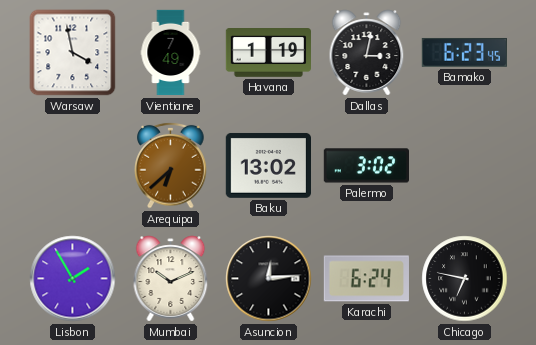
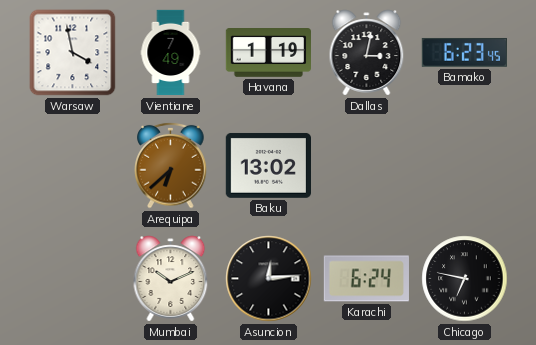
Palermo: 3:02 -> none
Lisbon: 1:55 -> none
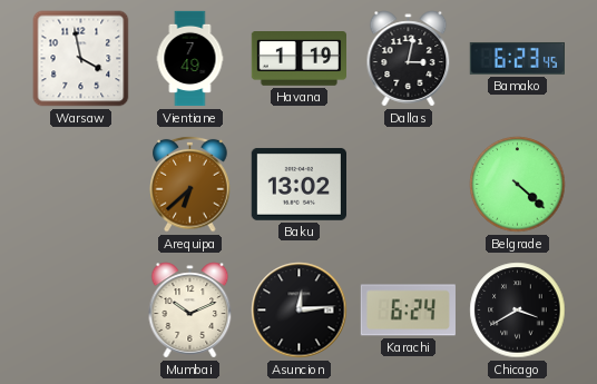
Belgrade: none -> 4:22
Chicago: 6:47 -> 3:40
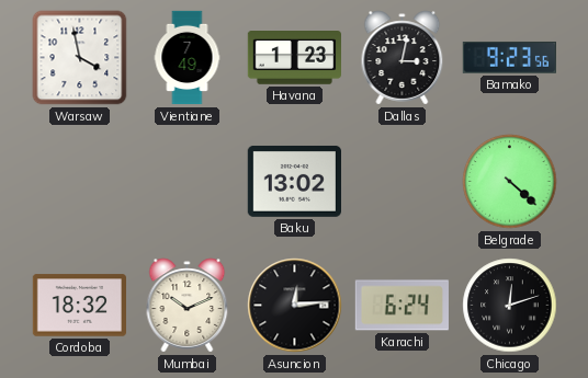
Havana: 1:19 -> 1:23
Bamako: 6:23 -> 9:23
Arequipa: 6:38 -> none
Cordoba: none -> 18:32
Chicago: 3:40 -> 12:12
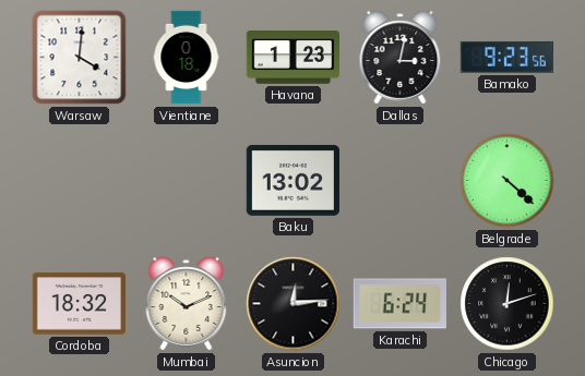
Warsaw: 3:58 -> 4:01
Vientiane: 7:49 -> 0:18
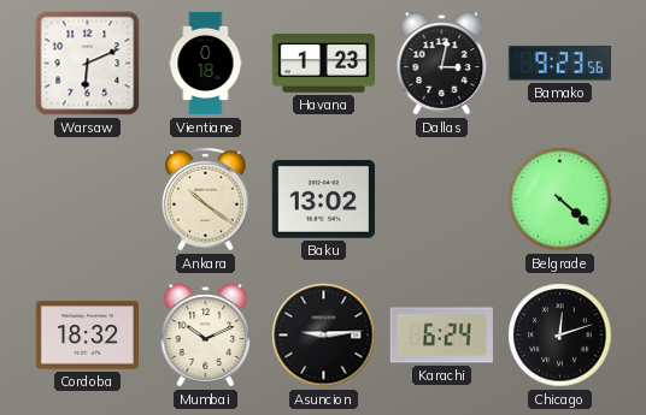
Warsaw: 4:01 -> 6:11
Ankara: none -> 10:21
Asuncion: 12:14 -> 9:14
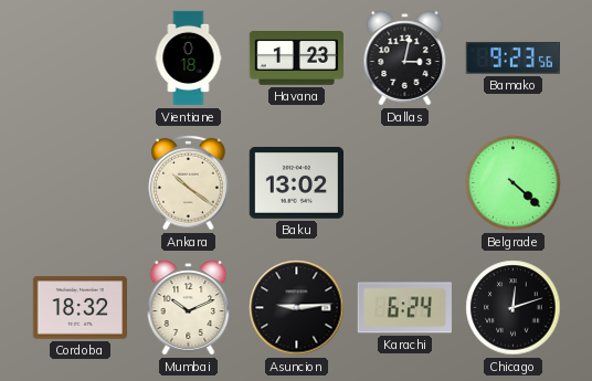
Warsaw: 6:11 -> none
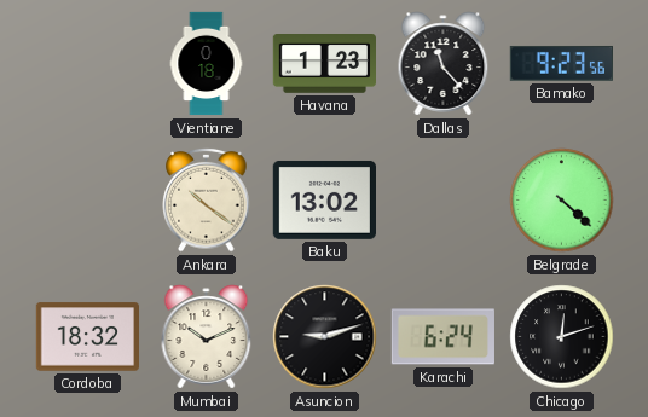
Dallas: 3:02 -> 11:23
Asuncion: 9:14 -> 9:12
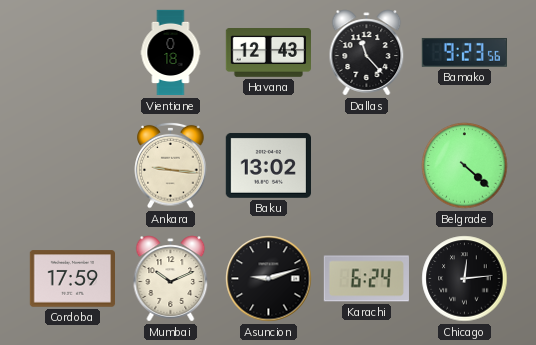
Havana: 1:23 -> 12:43
Ankara: 10:21 -> 9:16
Cordoba: 18:32 -> 17:59
Chicago: 12:12 -> 12:14
